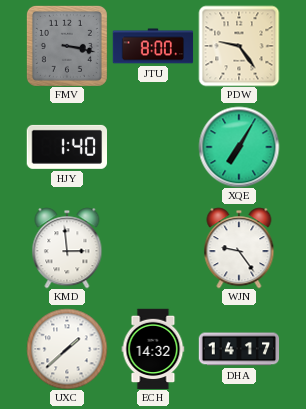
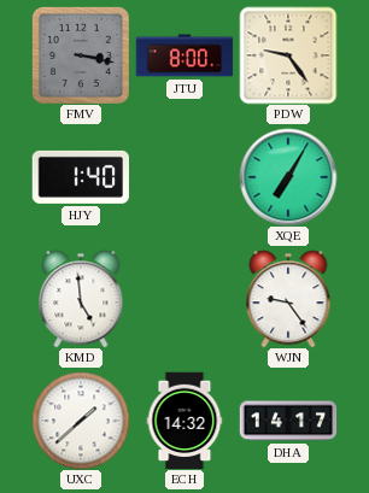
KMD: 2:59 -> 4:59
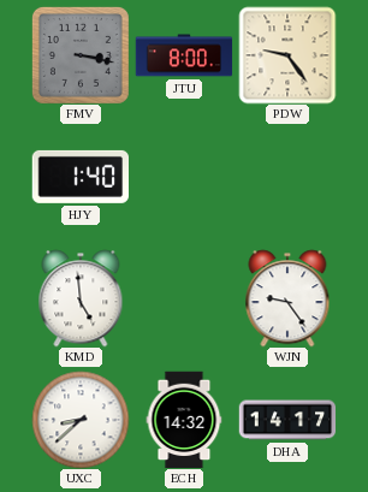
XQE: 7:05 -> none
UXC: 1:38 -> 8:38
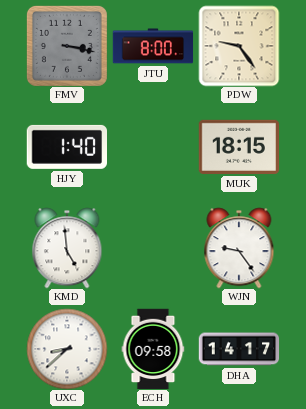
MUK: none -> 18:15
ECH: 14:32 -> 09:58
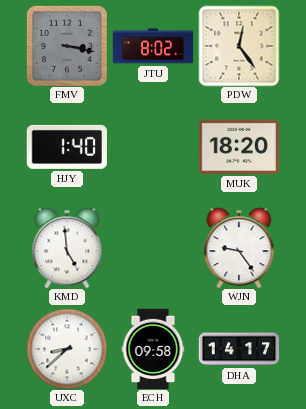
JTU: 8:00 -> 8:02
PDW: 9:24 -> 12:24
MUK: 18:15 -> 18:20
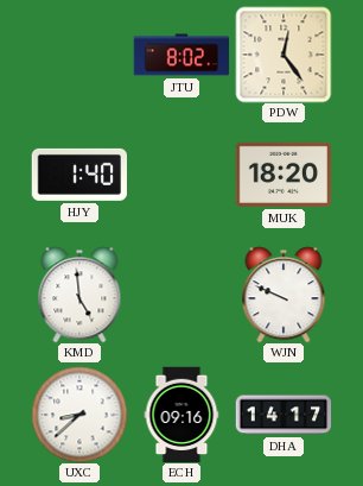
FMV: 3:17 -> none
WJN: 9:24 -> 9:49
ECH: 09:58 -> 09:16
